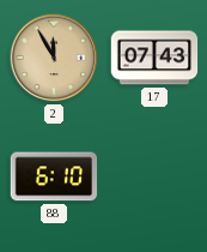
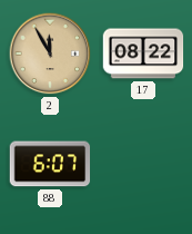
17: 07:43 -> 08:22
88: 6:10 -> 6:07
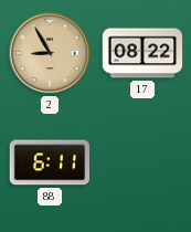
2: 11:55 -> 8:55
88: 6:07 -> 6:11
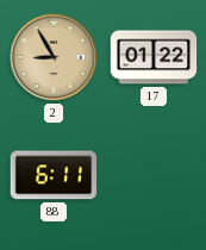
17: 08:22 -> 01:22
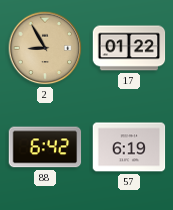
88: 6:11 -> 6:42
57: none -> 6:19
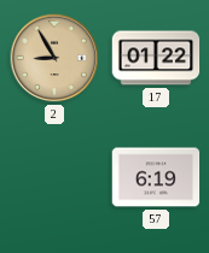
88: 6:42 -> none
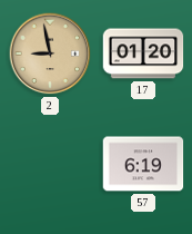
2: 8:55 -> 8:58
17: 01:22 -> 01:20
